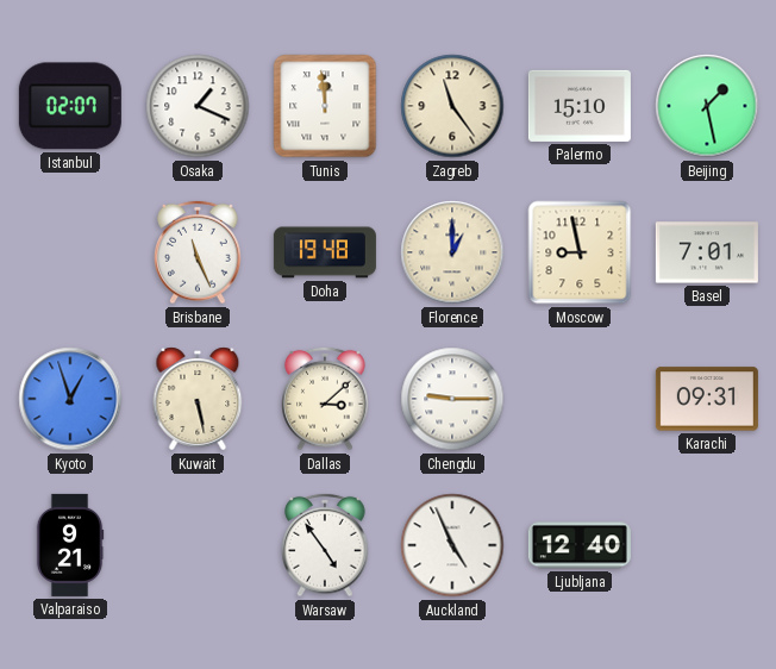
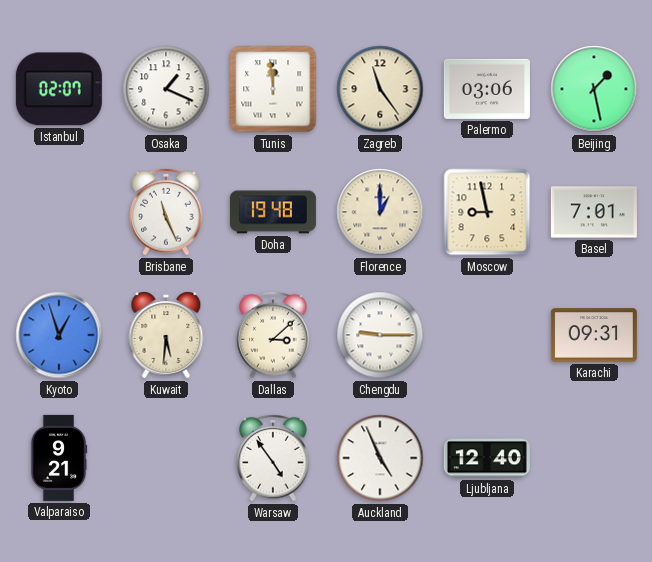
Palermo: 15:10 -> 03:06
Kuwait: 5:28 -> 5:31
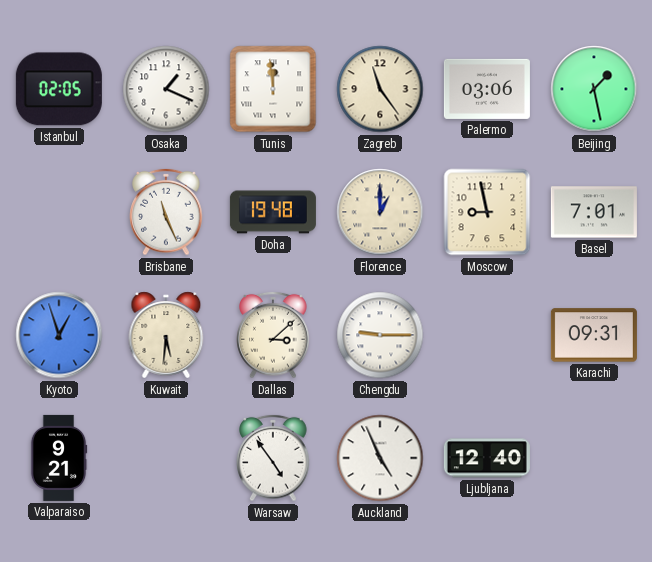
Istanbul: 02:07 -> 02:05
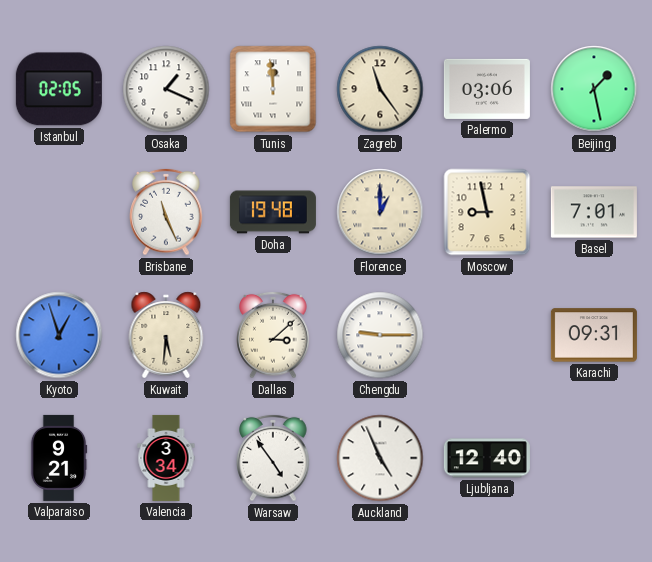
Valencia: none -> 3:34
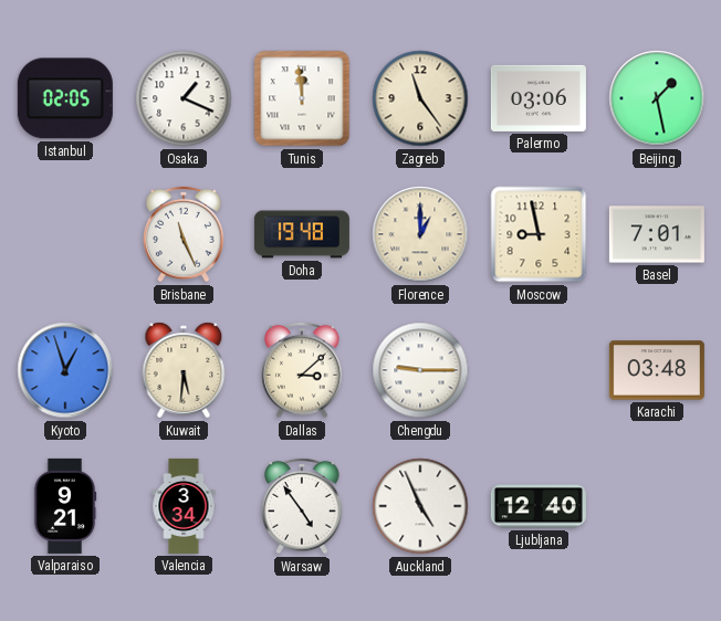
Karachi: 09:31 -> 03:48
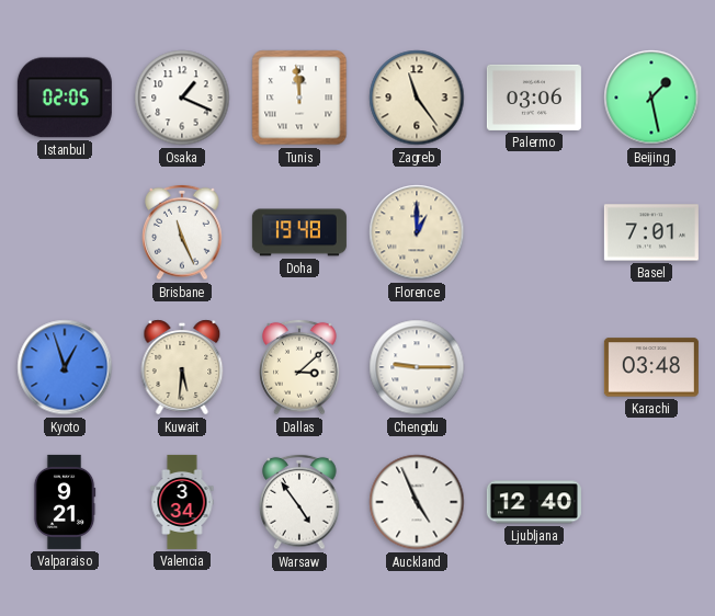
Moscow: 8:58 -> none
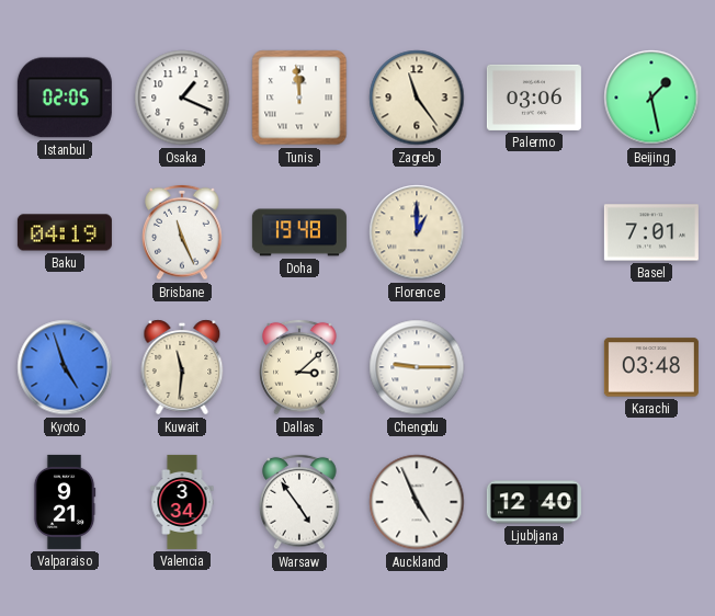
Baku: none -> 04:19
Kyoto: 12:57 -> 4:57
Kuwait: 5:31 -> 11:31
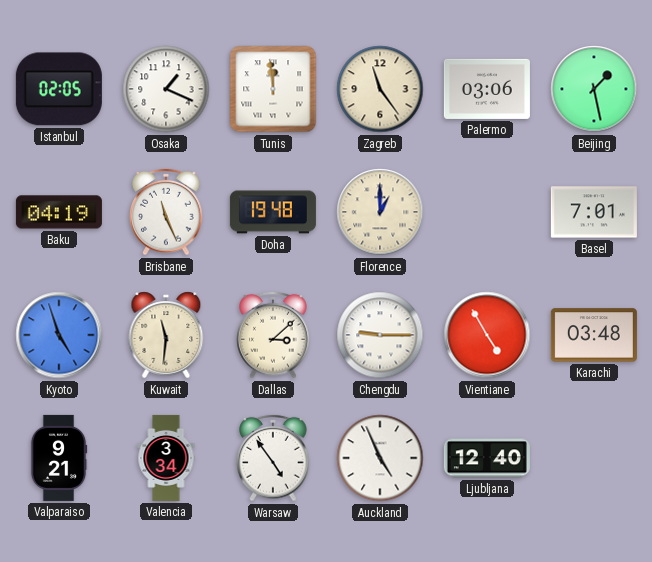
Vientiane: none -> 4:55
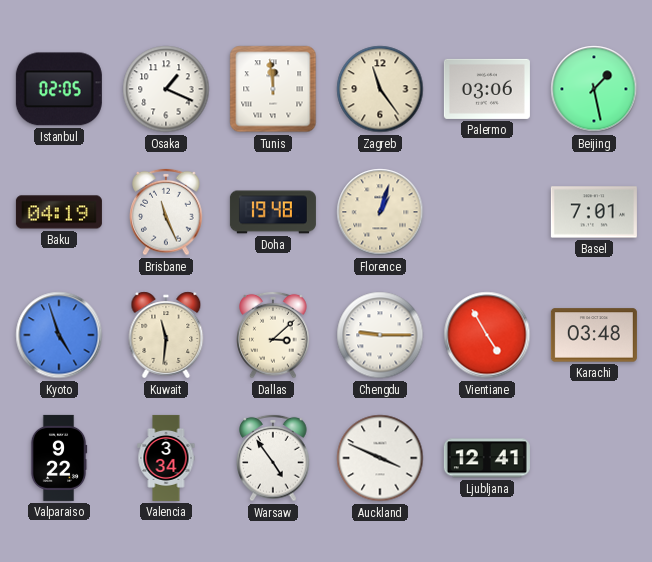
Florence: 1:00 -> 1:03
Valparaiso: 9:21 -> 9:22
Auckland: 4:56 -> 3:49
Ljubljana: 12:40 -> 12:41
